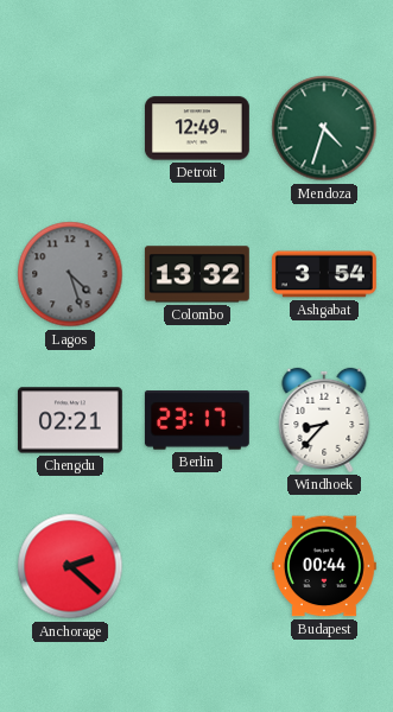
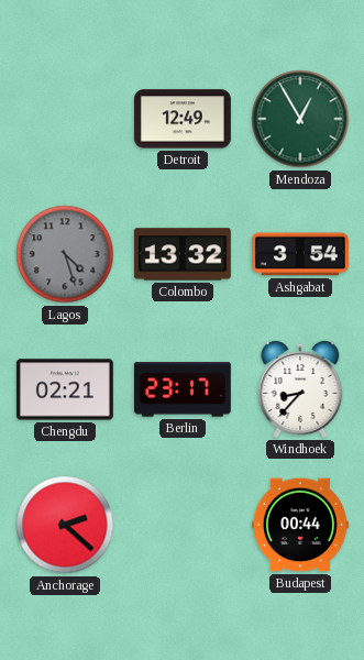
Mendoza: 4:33 -> 12:55
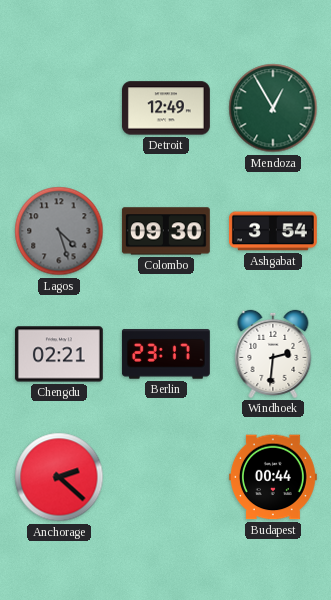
Colombo: 13:32 -> 09:30
Windhoek: 8:37 -> 2:31
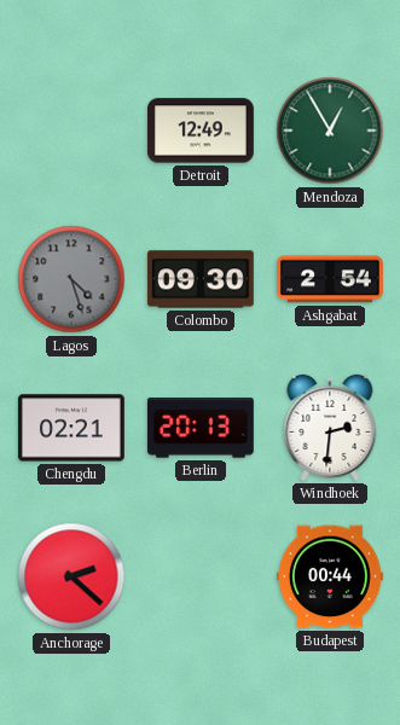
Ashgabat: 3:54 -> 2:54
Berlin: 23:17 -> 20:13
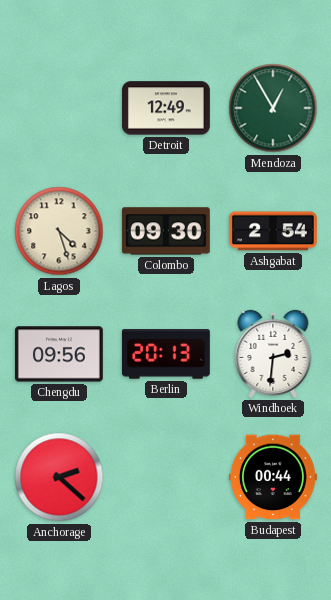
Lagos dial: grey -> cream
Chengdu: 02:21 -> 09:56
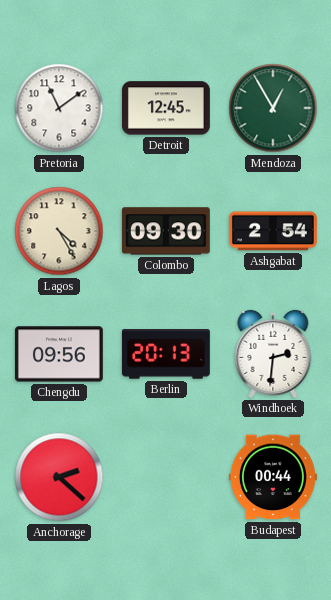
Pretoria: none -> 11:09
Detroit: 12:49 -> 12:45
Lagos: 4:27 -> 4:25
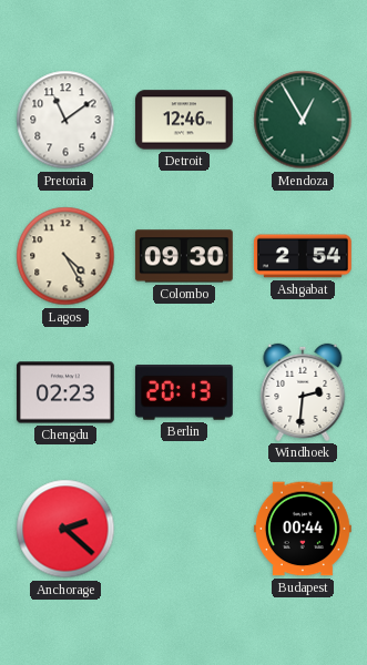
Detroit: 12:45 -> 12:46
Chengdu: 09:56 -> 02:23
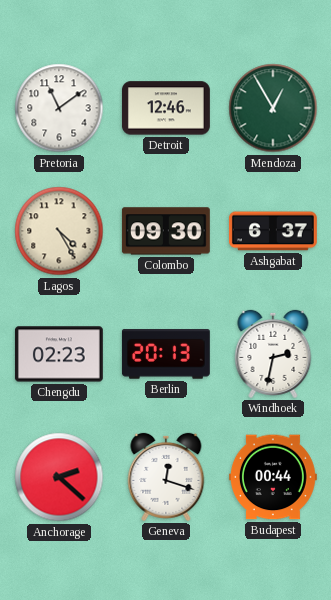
Ashgabat: 2:54 -> 6:37
Windhoek: 2:31 -> 2:32
Geneva: none -> 12:18
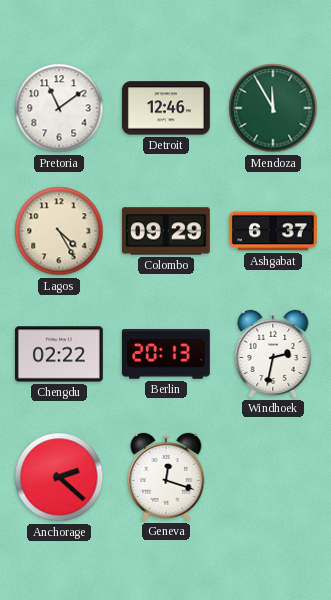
Mendoza: 12:55 -> 11:55
Colombo: 09:30 -> 09:29
Chengdu: 02:23 -> 02:22
Budapest: 00:44 -> none
